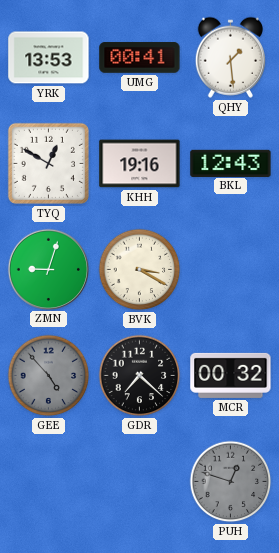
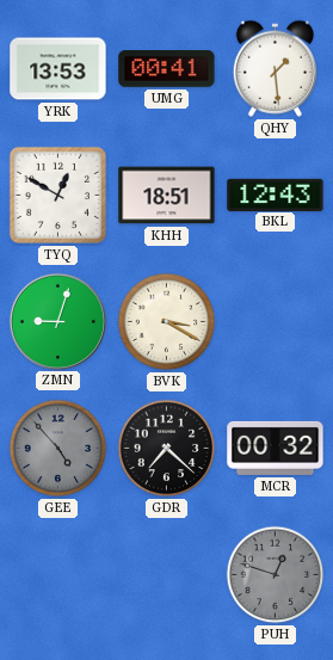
KHH: 19:16 -> 18:51
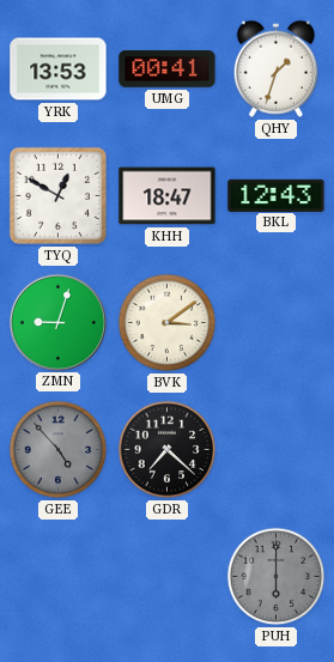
QHY: 1:29 -> 1:33
KHH: 18:51 -> 18:47
BVK: 3:20 -> 3:09
MCR: 00:32 -> none
PUH: 12:48 -> 6:00
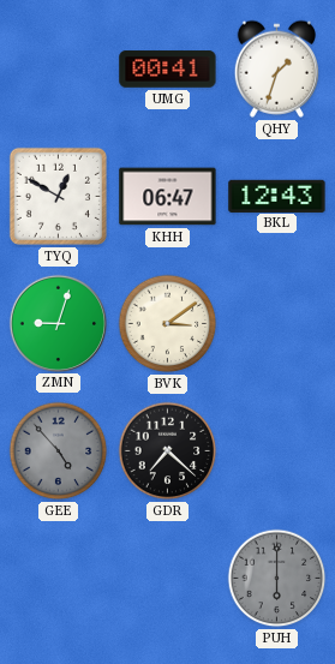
YRK: 13:53 -> none
KHH: 18:47 -> 06:47
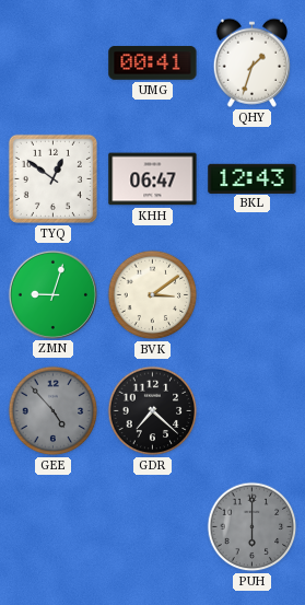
TYQ: 12:50 -> 12:51
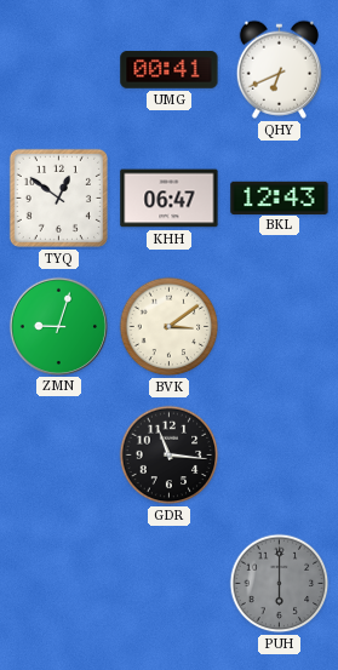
QHY: 1:33 -> 6:41
GEE: 4:53 -> none
GDR: 7:22 -> 11:16
